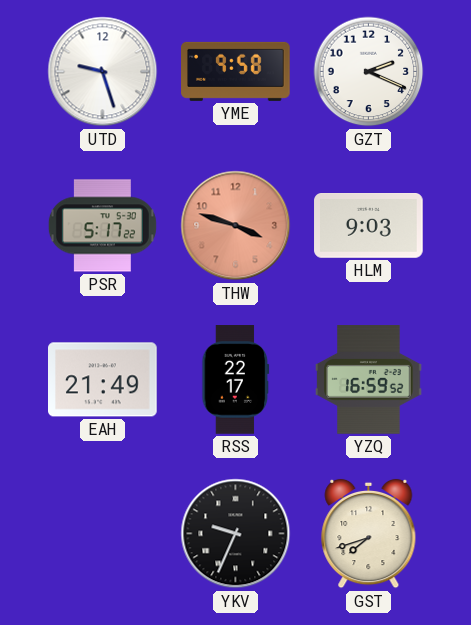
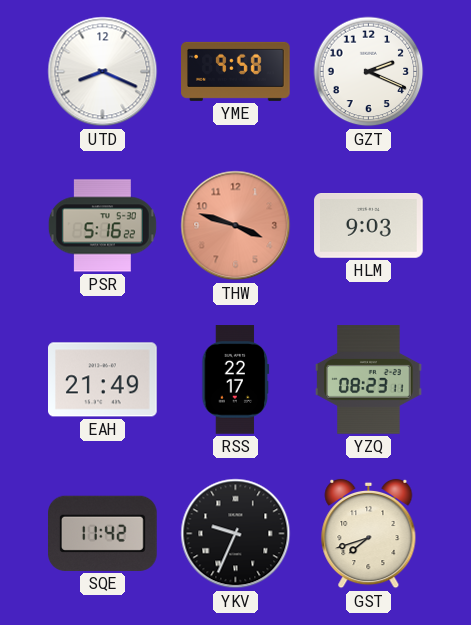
UTD: 9:27 -> 8:19
PSR: 5:17 -> 5:16
YZQ: 16:59 -> 08:23
SQE: none -> 11:42
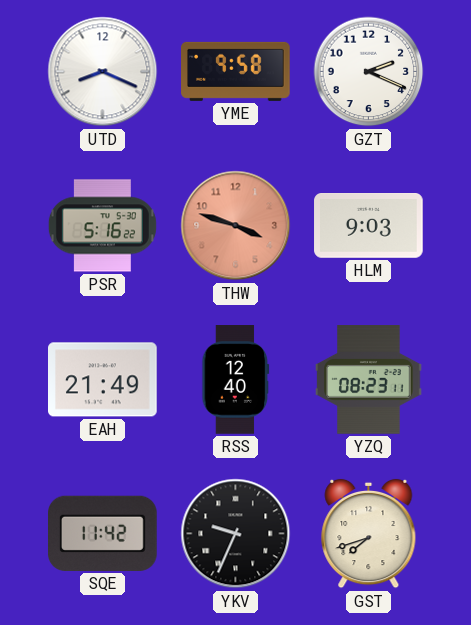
RSS: 22:17 -> 12:40
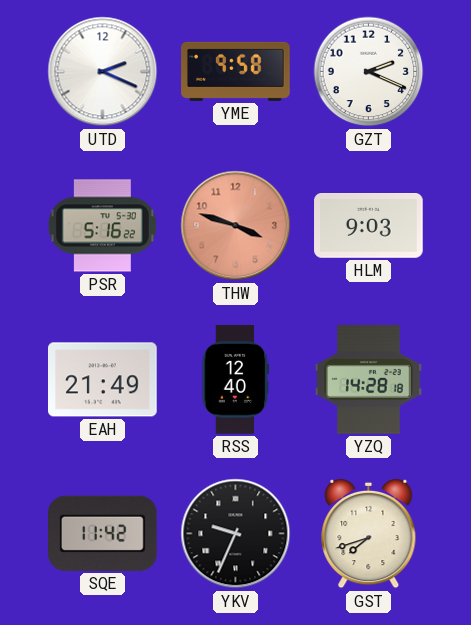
UTD: 8:19 -> 2:19
YZQ: 08:23 -> 14:28
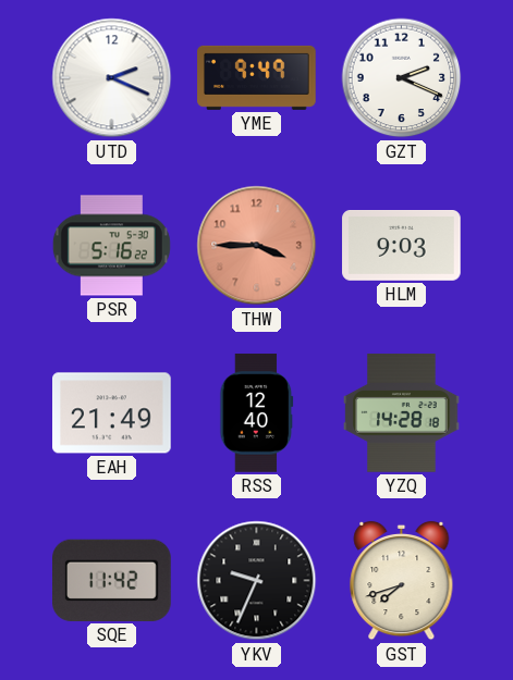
YME: 9:58 -> 9:49
THW: 3:48 -> 3:45
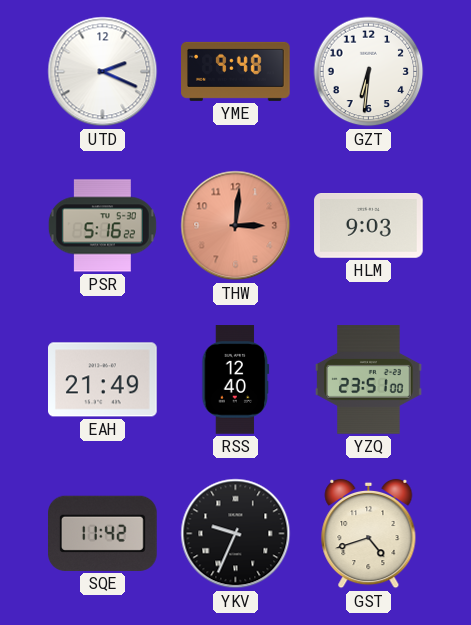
YME: 9:49 -> 9:48
GZT: 2:19 -> 6:31
THW: 3:45 -> 3:01
YZQ: 14:28 -> 23:51
GST: 7:42 -> 4:42
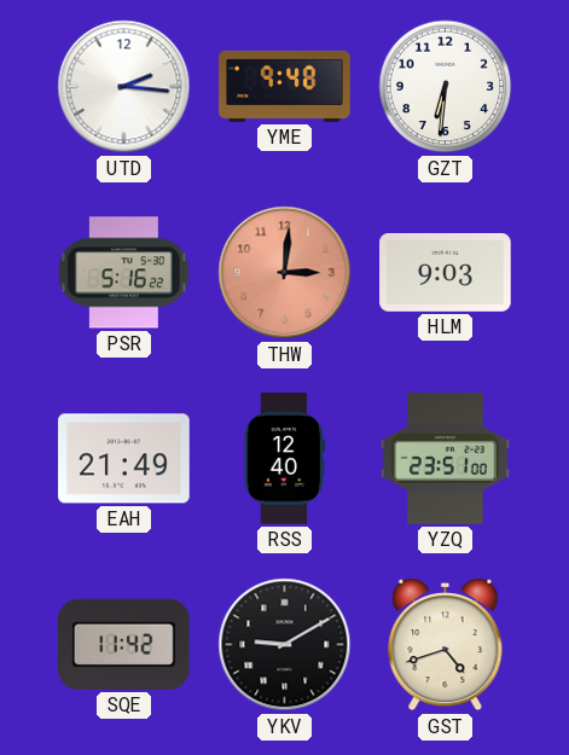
UTD: 2:19 -> 2:16
YKV: 9:34 -> 9:10
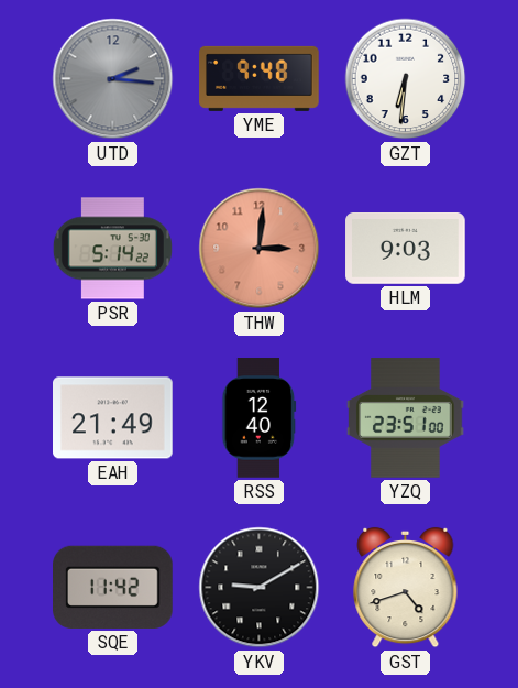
UTD dial: white -> grey
PSR: 5:16 -> 5:14
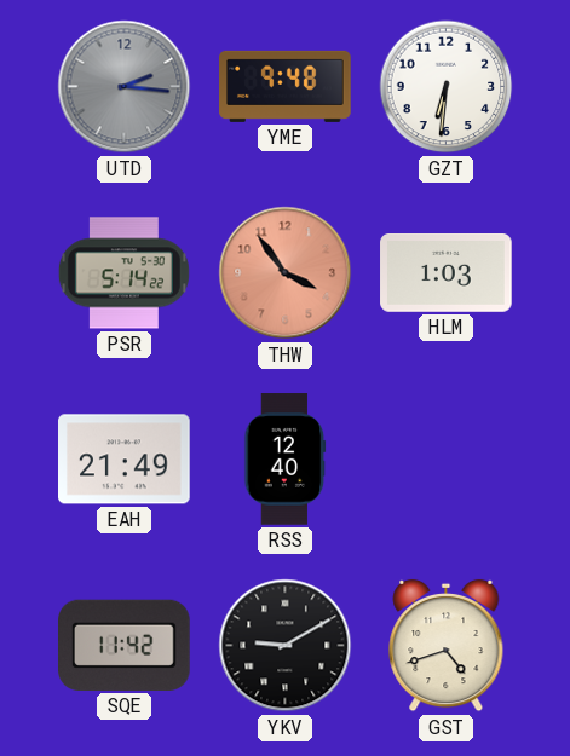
THW: 3:01 -> 3:54
HLM: 9:03 -> 1:03
YZQ: 23:51 -> none
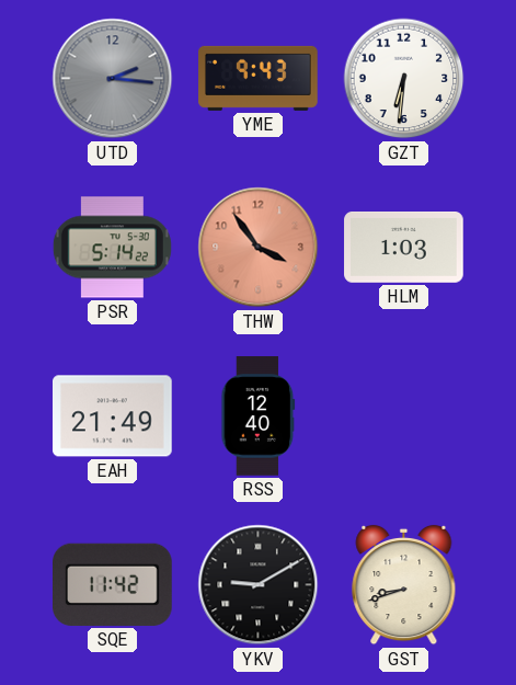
YME: 9:48 -> 9:43
GST: 4:42 -> 8:42
